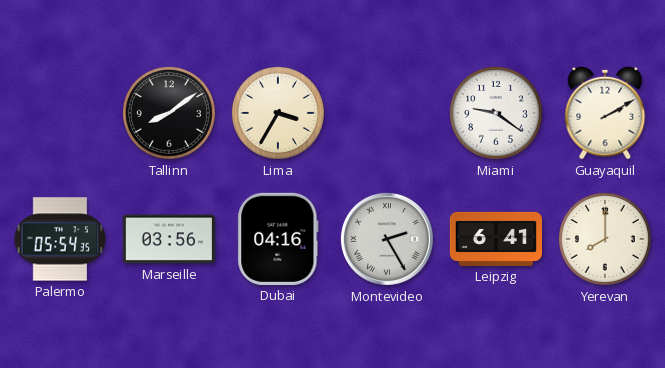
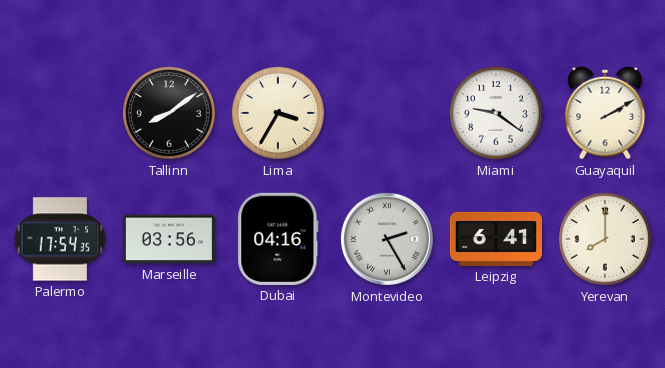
Palermo: 05:54 -> 17:54
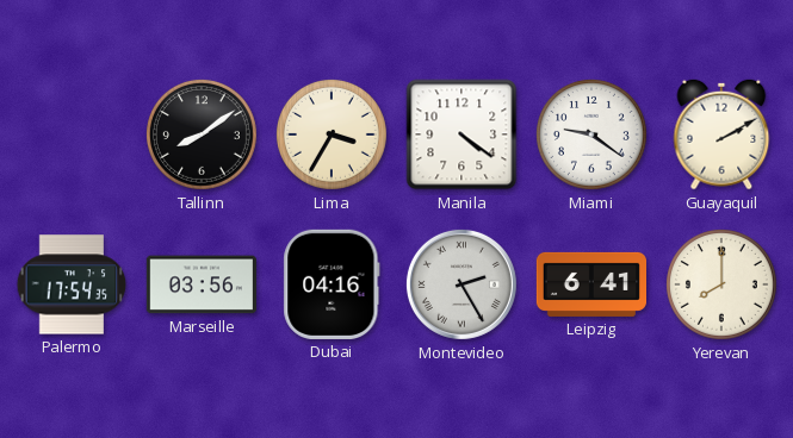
Manila: none -> 4:21
